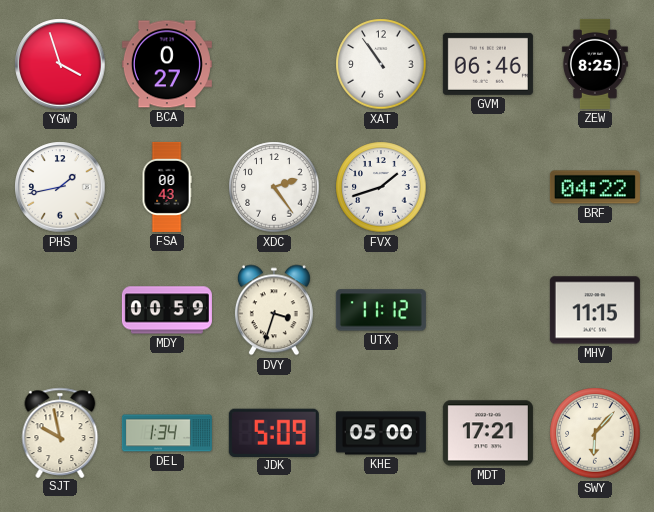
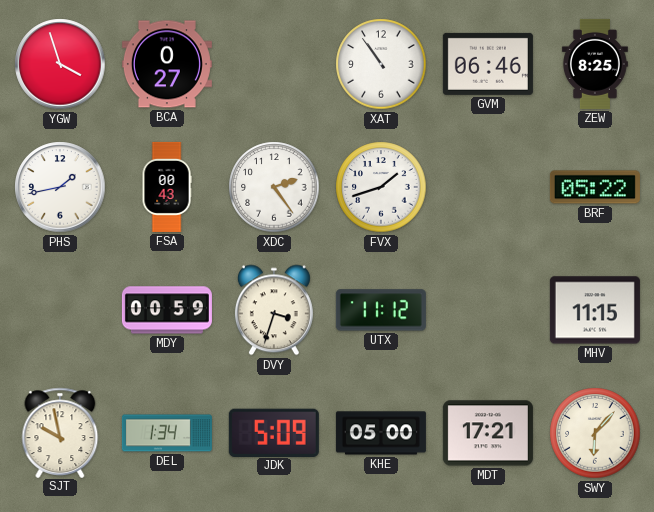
BRF: 04:22 -> 05:22
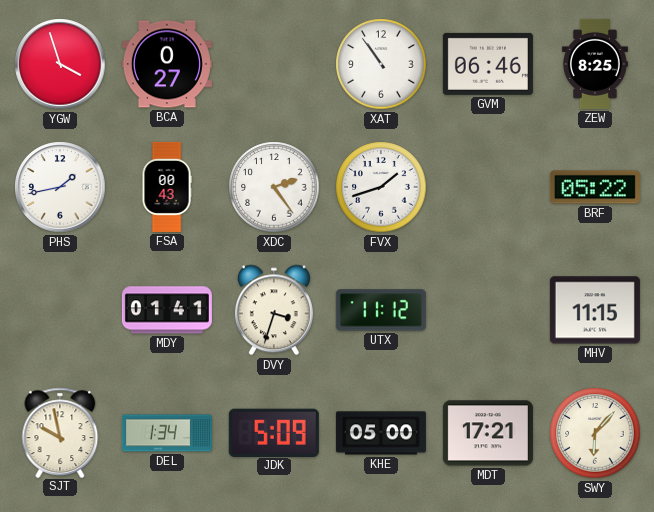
MDY: 00:59 -> 01:41
